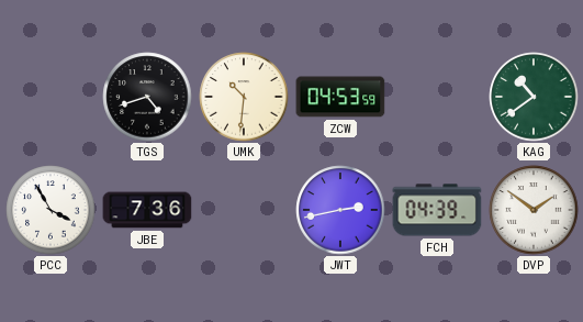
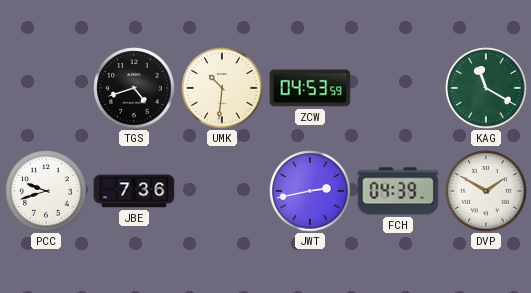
KAG: 10:39 -> 11:20
PCC: 3:55 -> 9:42
DVP: 1:51 -> 1:50
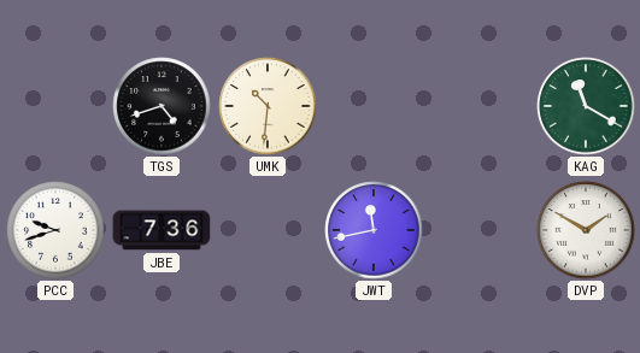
ZCW: 04:53 -> none
JWT: 2:43 -> 11:43
FCH: 04:39 -> none
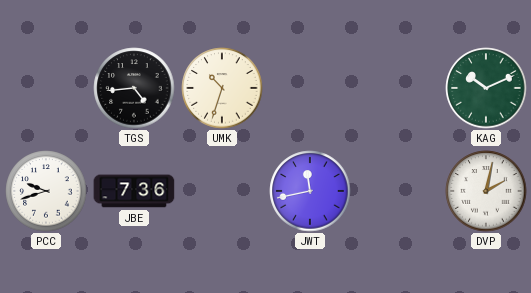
TGS: 4:42 -> 4:44
UMK: 10:31 -> 10:33
KAG: 11:20 -> 10:11
DVP: 1:50 -> 2:02
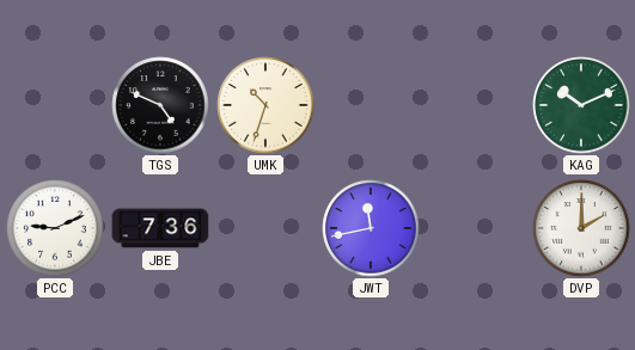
TGS: 4:44 -> 4:49
PCC: 9:42 -> 9:11
DVP: 2:02 -> 2:00
